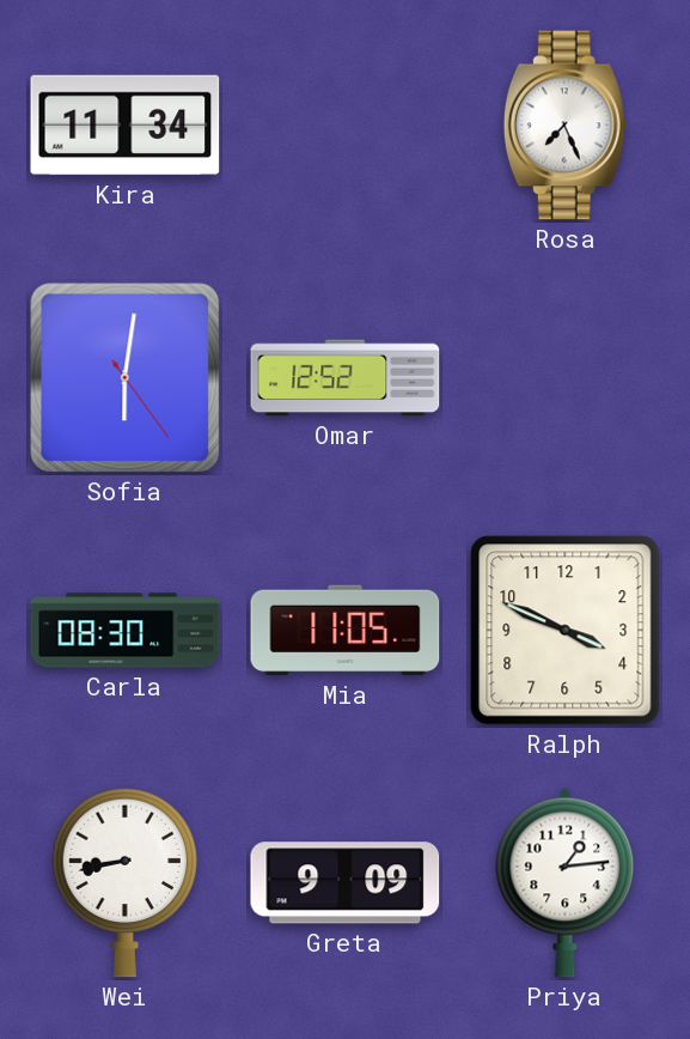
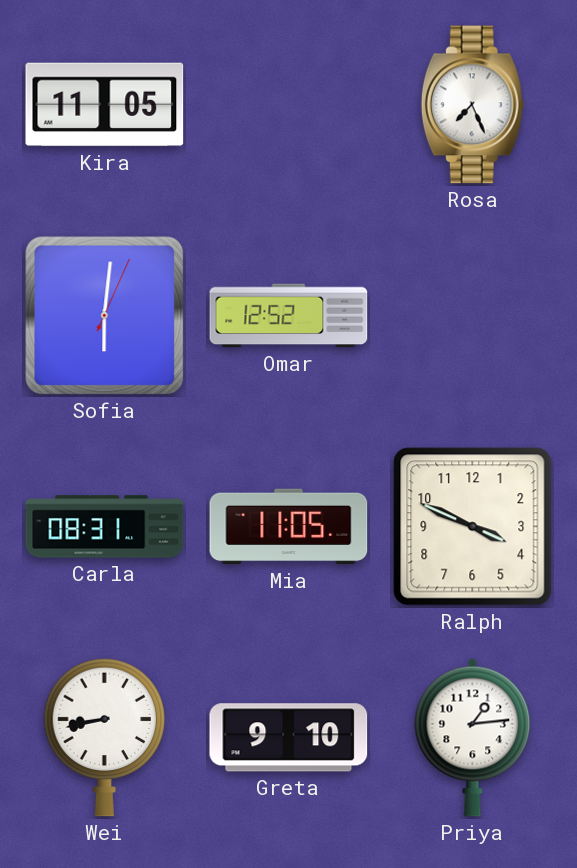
Kira: 11:34 -> 11:05
Sofia: 6:01:24 -> 6:01:04
Carla: 08:30 -> 08:31
Greta: 9:09 -> 9:10
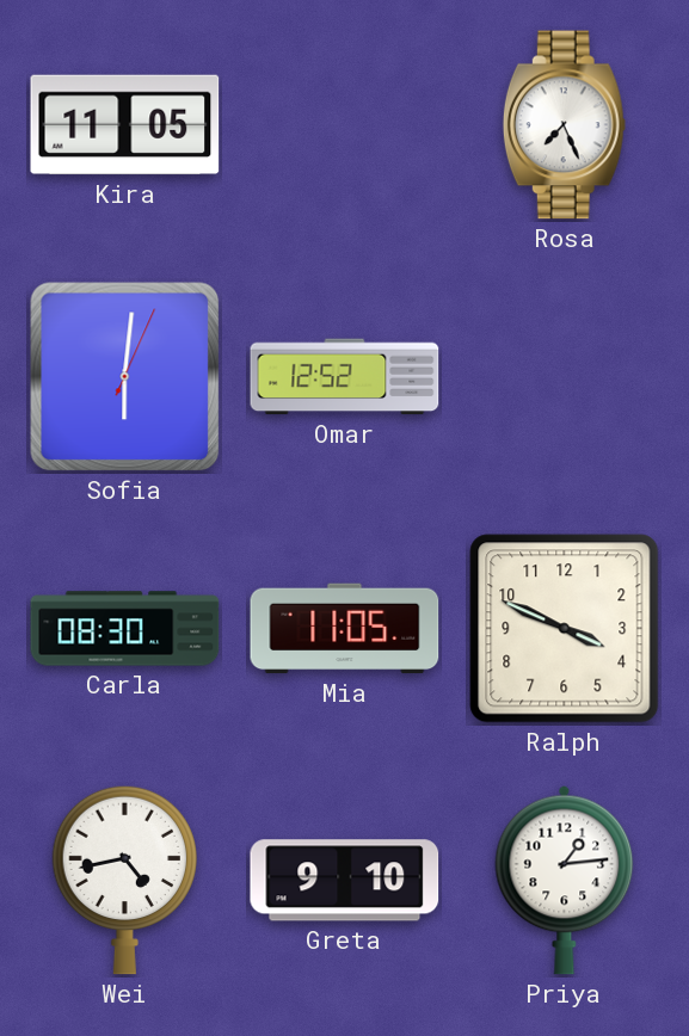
Carla: 08:31 -> 08:30
Wei: 8:43 -> 4:43
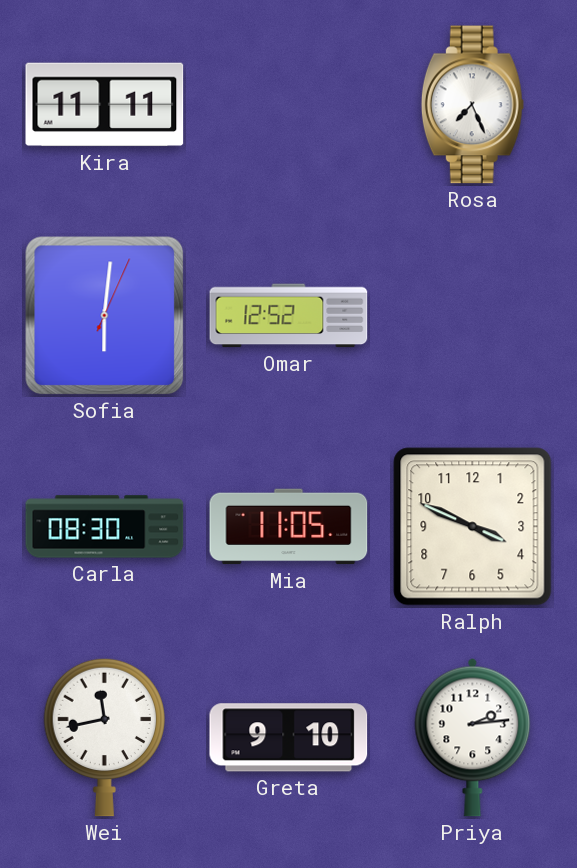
Kira: 11:05 -> 11:11
Wei: 4:43 -> 11:43
Priya: 1:14 -> 2:14
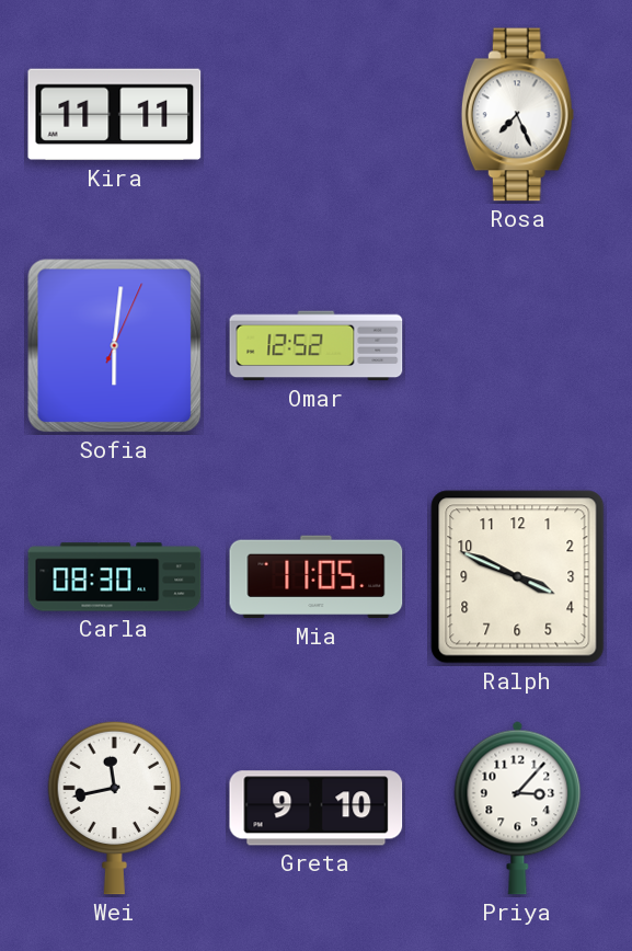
Priya: 2:14 -> 3:07
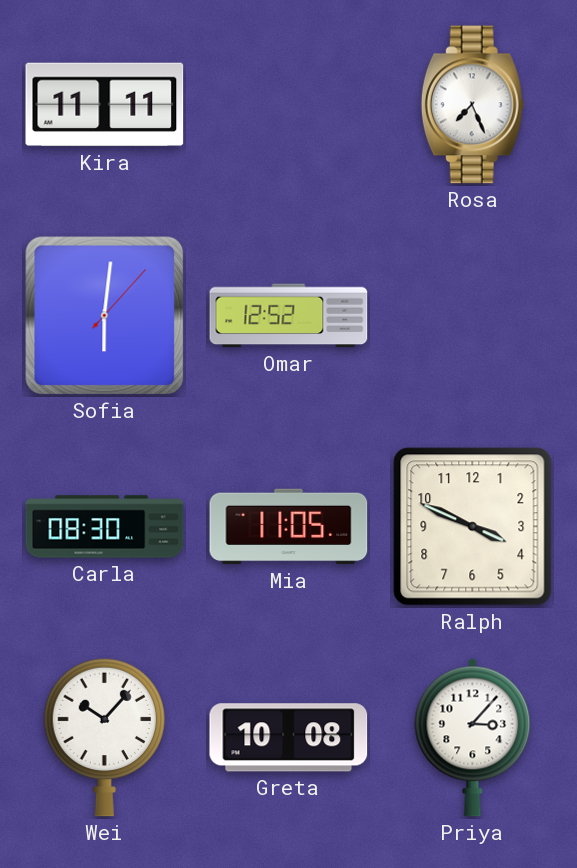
Sofia: 6:01:04 -> 6:01:07
Wei: 11:43 -> 10:07
Greta: 9:10 -> 10:08
